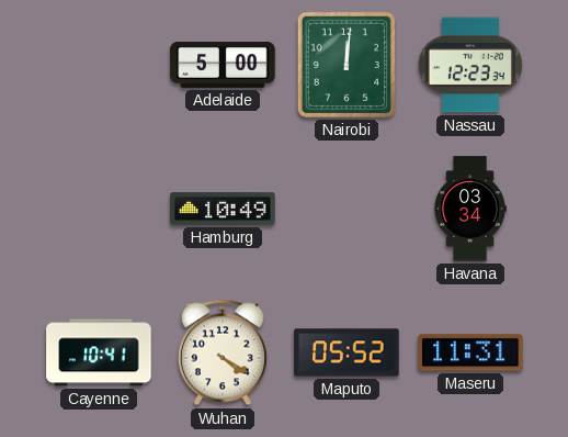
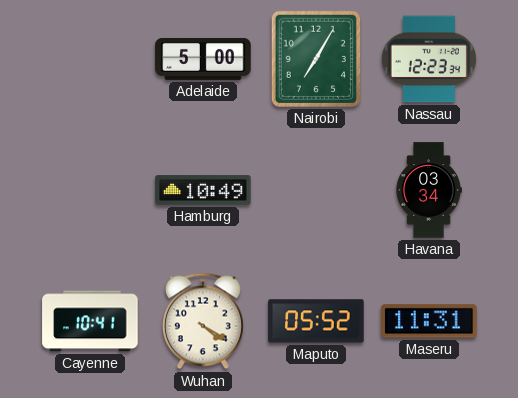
Nairobi: 12:01 -> 7:05
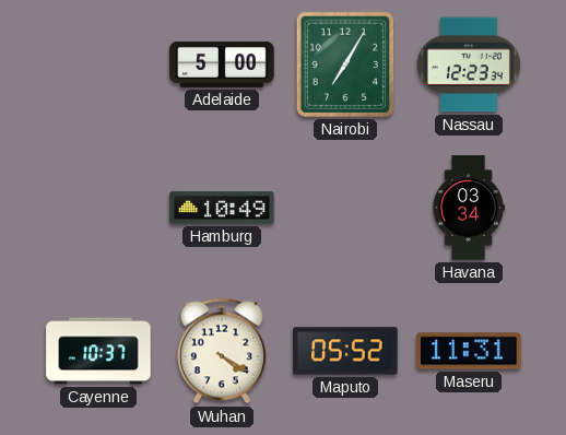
Cayenne: 10:41 -> 10:37
